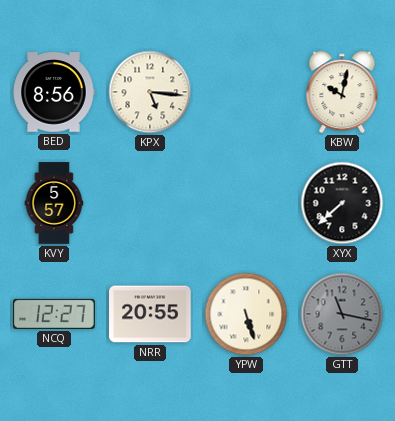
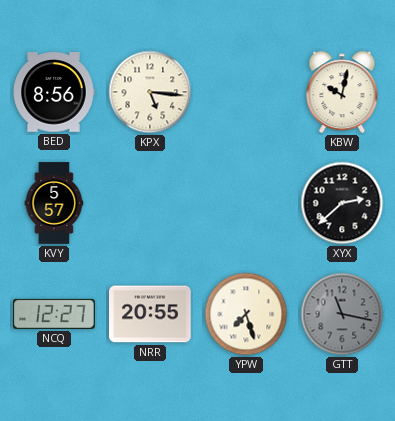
XYX: 7:38 -> 2:38
YPW: 5:27 -> 7:27
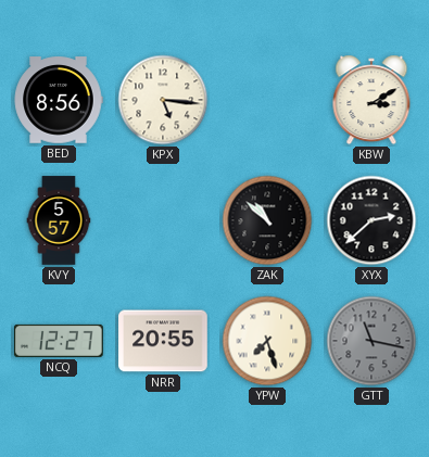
KBW: 10:02 -> 3:10
ZAK: none -> 10:52
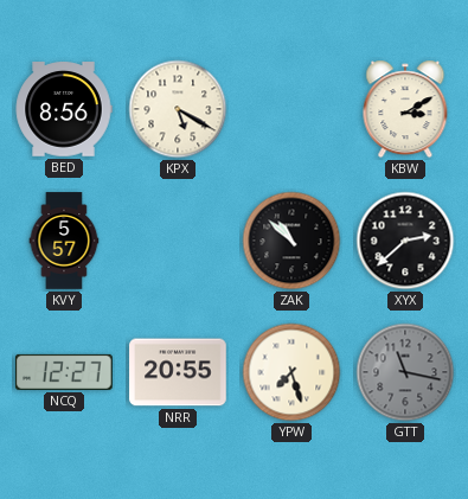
KPX: 5:16 -> 5:20
